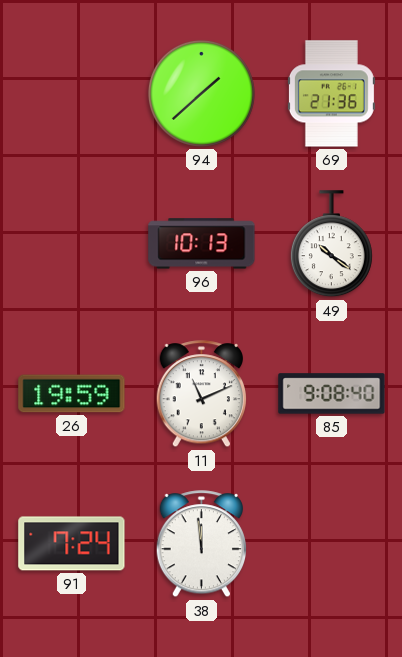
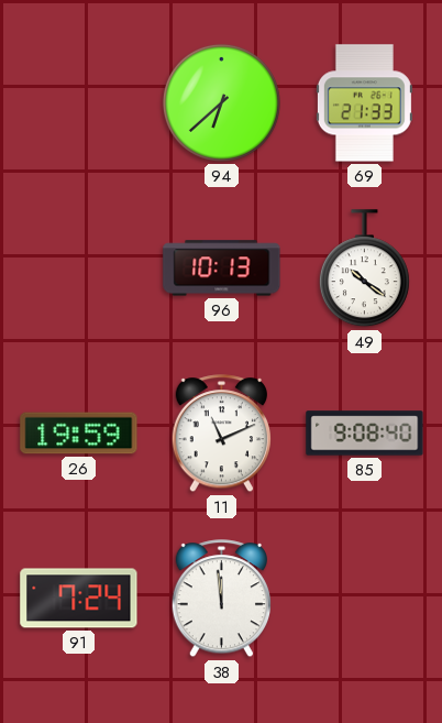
94: 1:38 -> 6:38
69: 21:36 -> 21:33
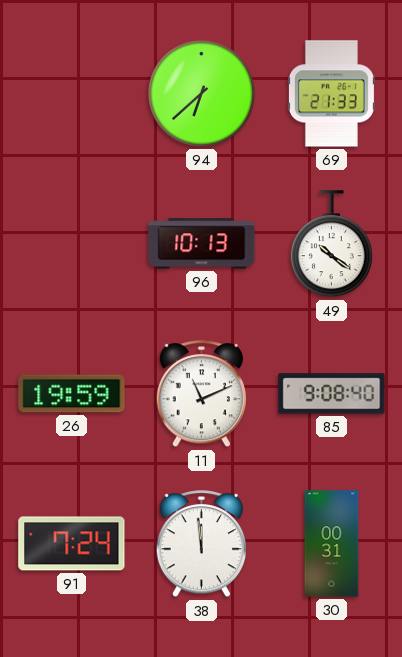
30: none -> 00:31
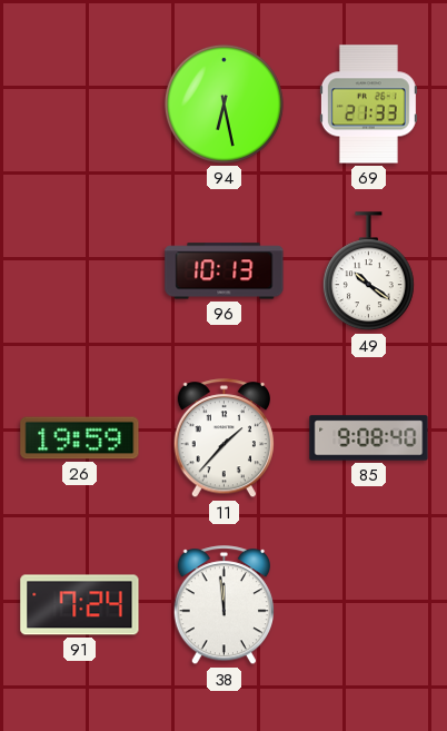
94: 6:38 -> 6:28
11: 11:11 -> 1:37
30: 00:31 -> none
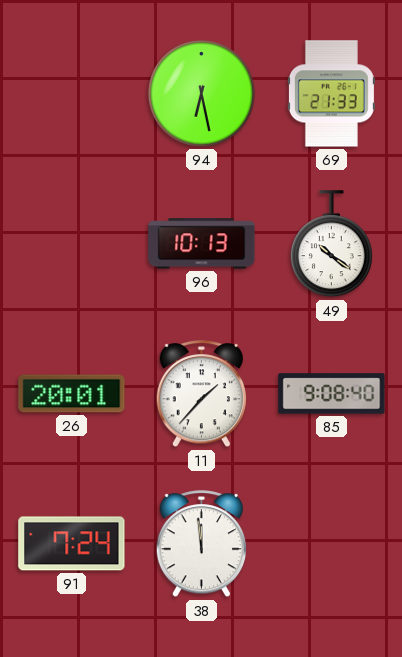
26: 19:59 -> 20:01
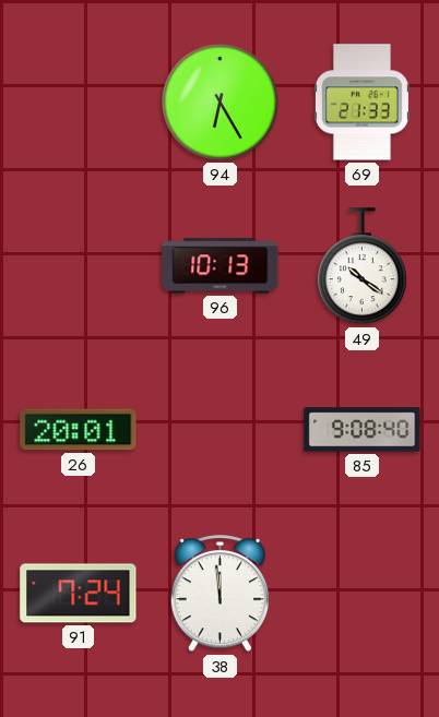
94: 6:28 -> 6:25
11: 1:37 -> none
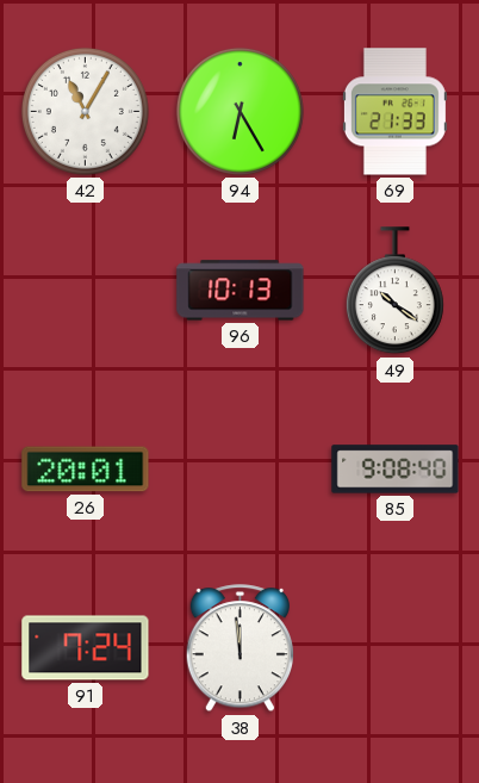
42: none -> 11:05
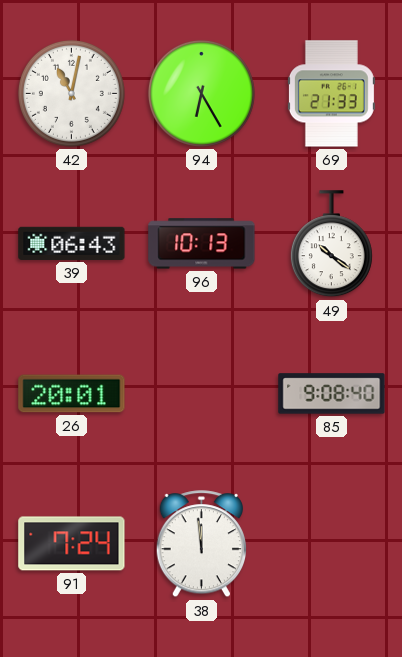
42: 11:05 -> 11:02
39: none -> 06:43
